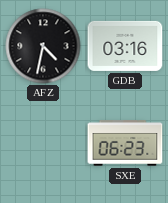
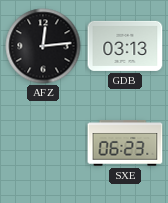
AFZ: 4:32 -> 12:14
GDB: 03:16 -> 03:13
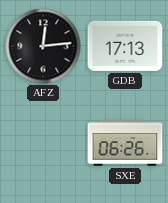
GDB: 03:13 -> 17:13
SXE: 06:23 -> 06:26
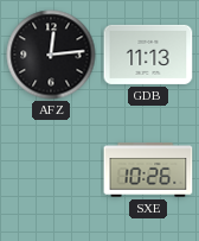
GDB: 17:13 -> 11:13
SXE: 06:26 -> 10:26
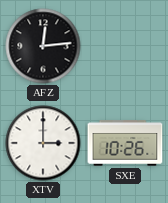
GDB: 11:13 -> none
XTV: none -> 3:00
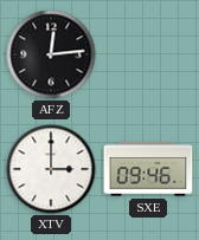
SXE: 10:26 -> 09:46
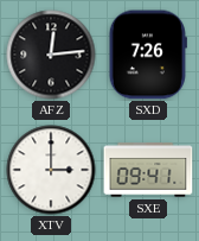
SXD: none -> 7:26
SXE: 09:46 -> 09:41
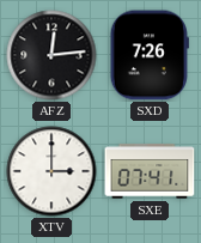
SXE: 09:41 -> 07:41
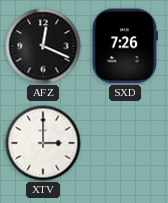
AFZ: 12:14 -> 12:19
SXE: 07:41 -> none
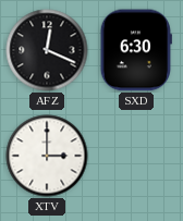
SXD: 7:26 -> 6:30
